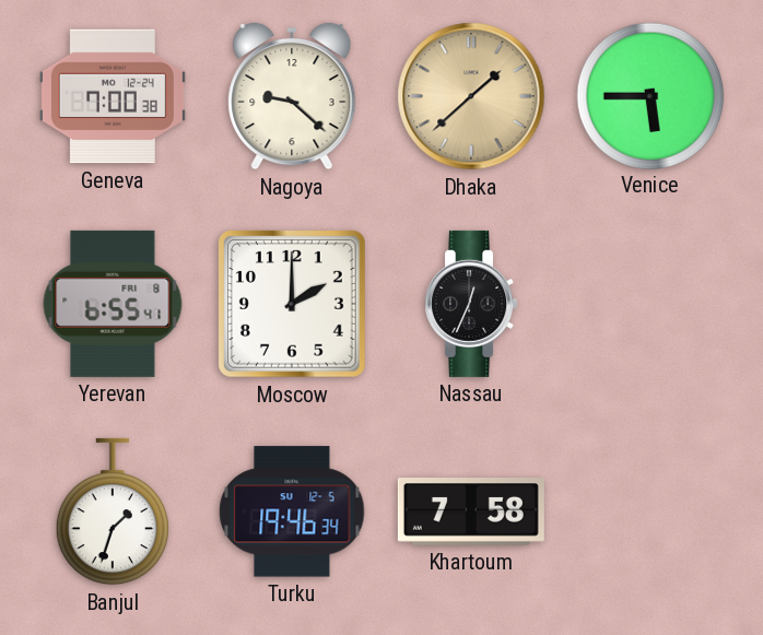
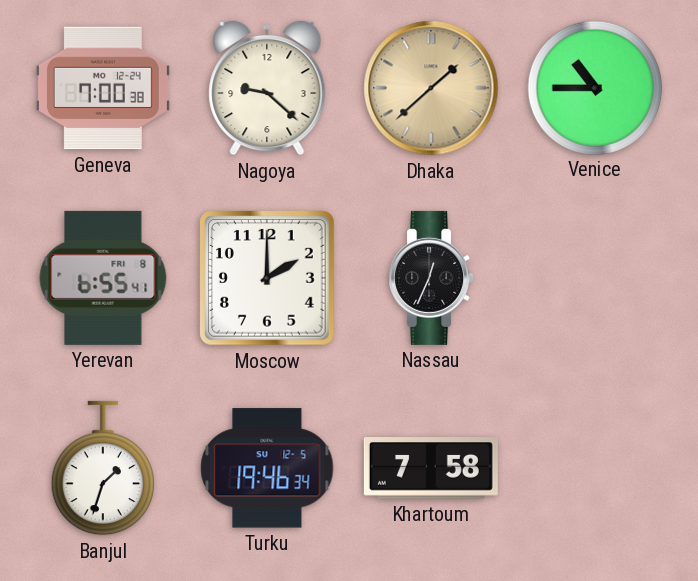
Venice: 5:45 -> 10:45
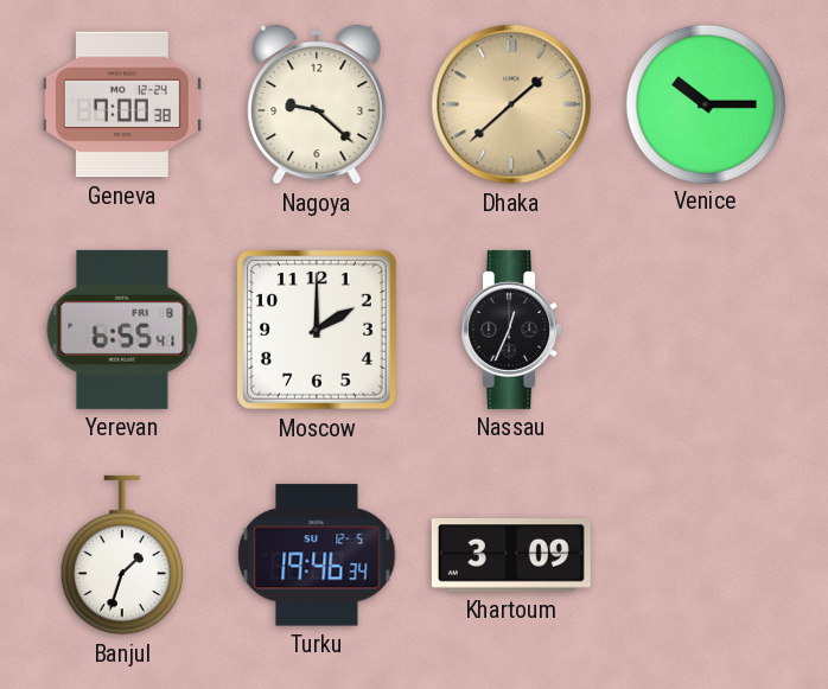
Venice: 10:45 -> 10:15
Khartoum: 7:58 -> 3:09
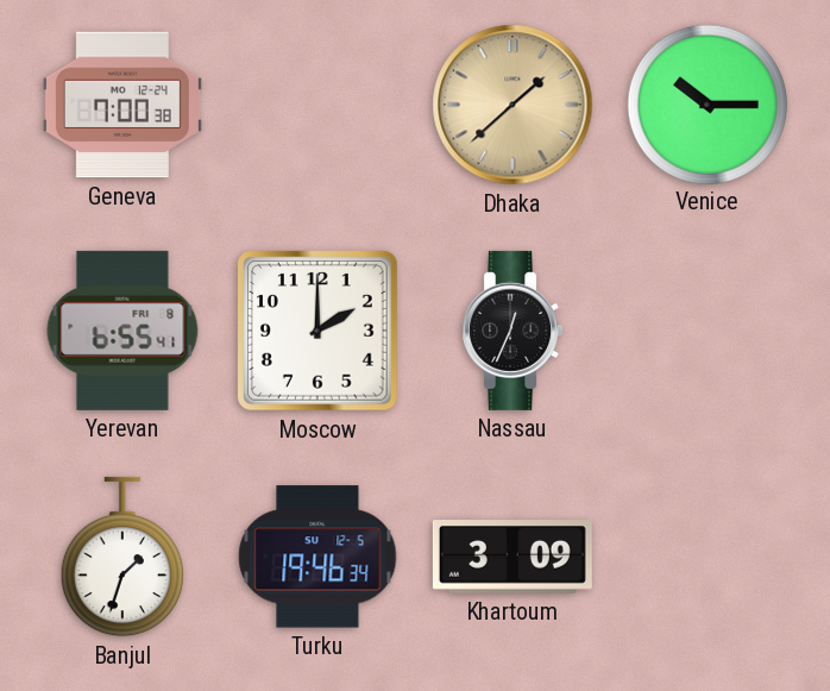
Nagoya: 9:22 -> none
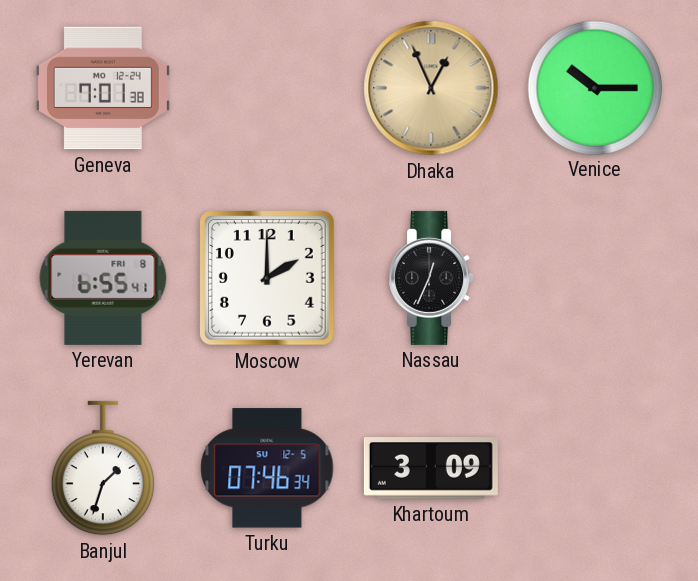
Geneva: 7:00 -> 7:01
Dhaka: 1:38 -> 12:56
Turku: 19:46 -> 07:46
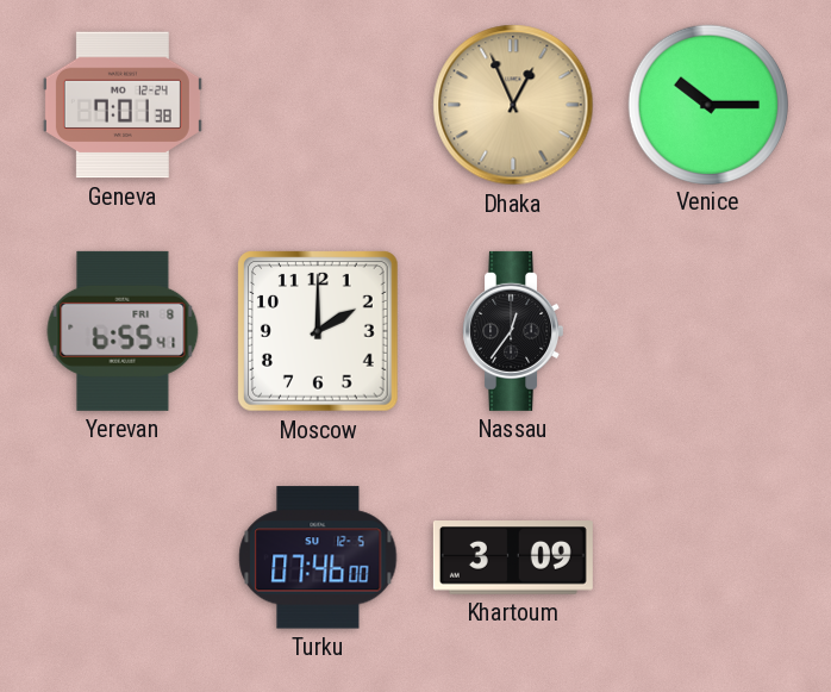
Nassau: 12:34 -> 12:36
Banjul: 1:33 -> none
Turku: 07:46:34 -> 07:46:00
